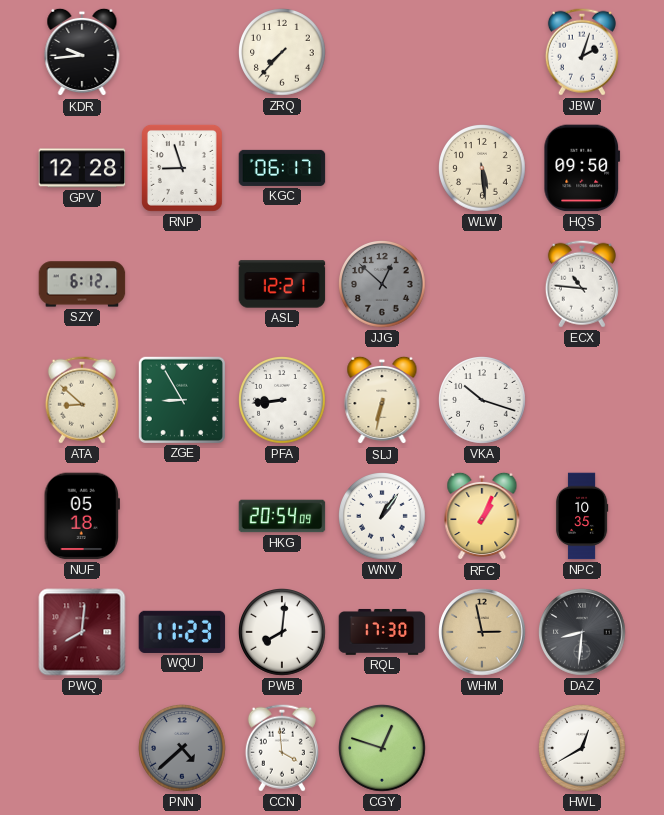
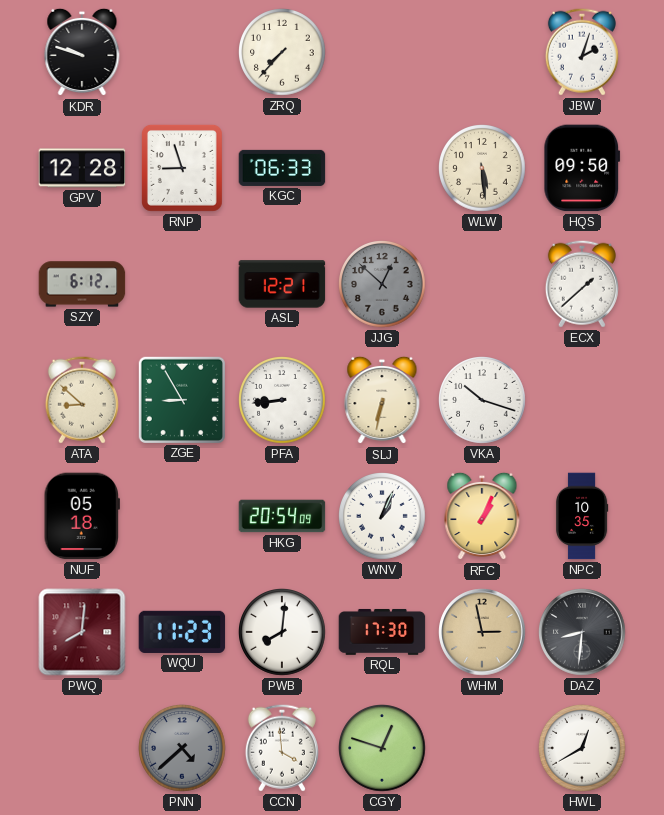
KDR: 9:44 -> 9:48
KGC: 06:17 -> 06:33
ECX: 10:46 -> 1:38
WNV: 1:06 -> 1:04
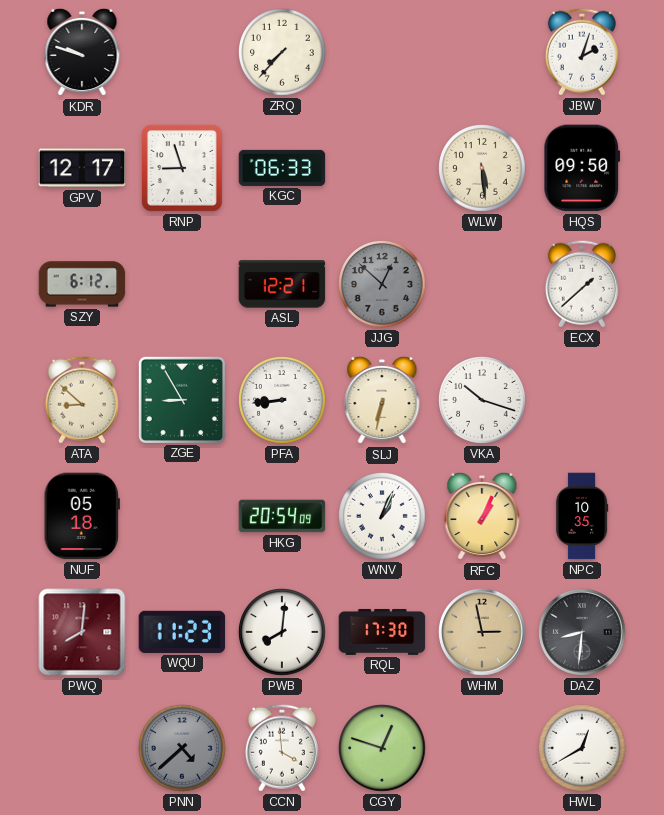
GPV: 12:28 -> 12:17
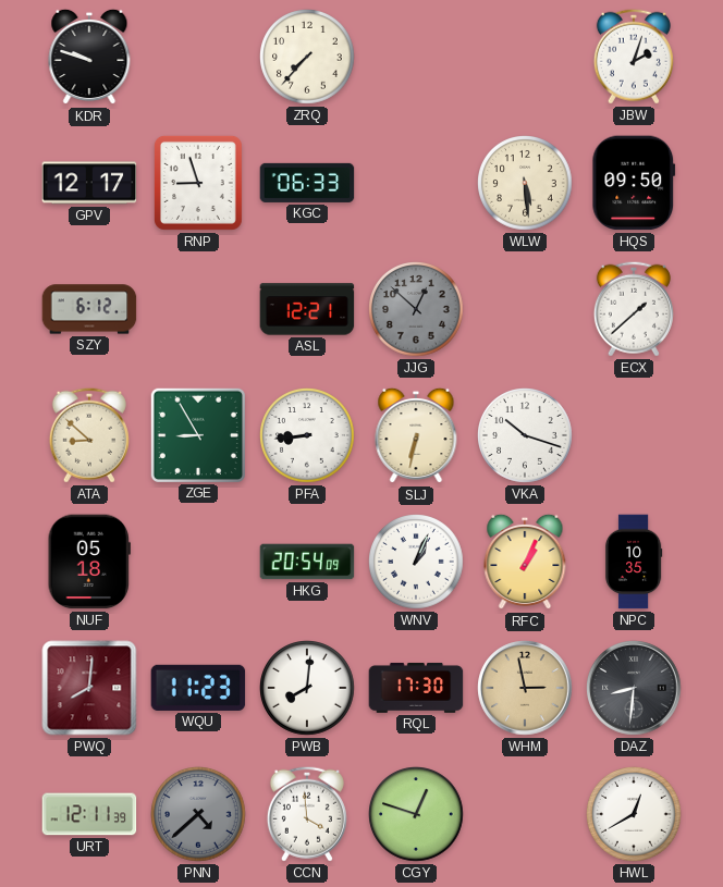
URT: none -> 12:11
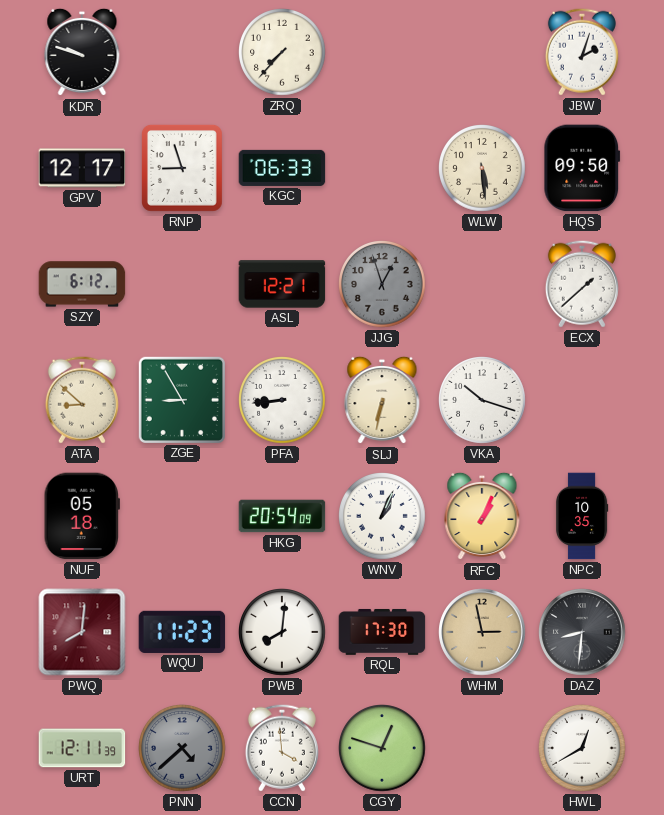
JJG: 12:52 -> 12:57
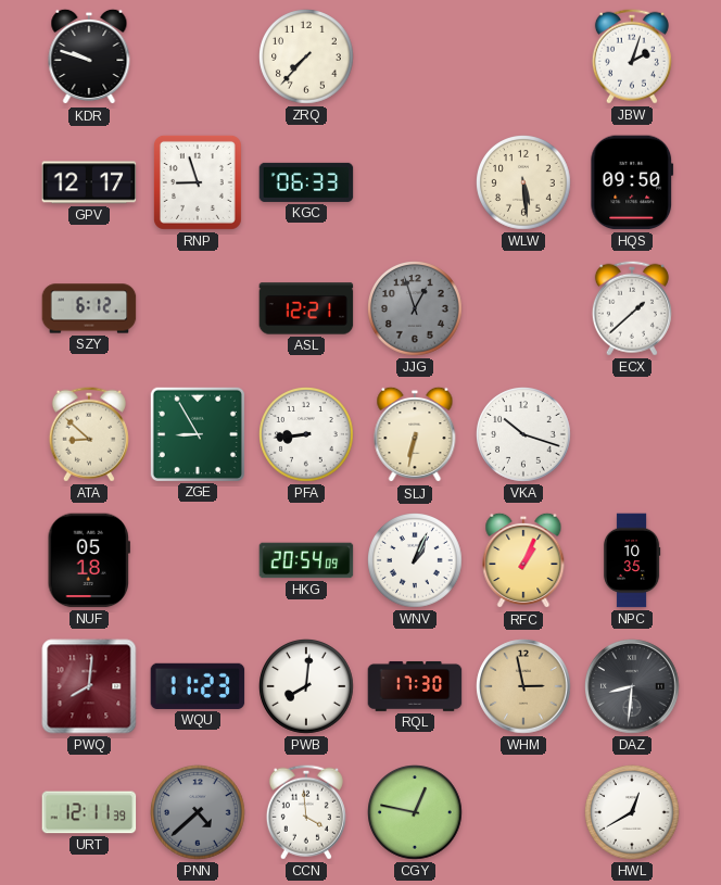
CGY: 12:48 -> 12:47
